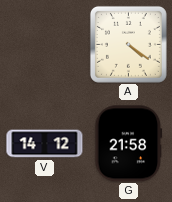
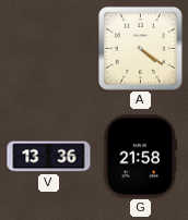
V: 14:12 -> 13:36
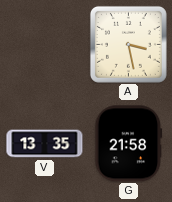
A: 4:21 -> 3:28
V: 13:36 -> 13:35
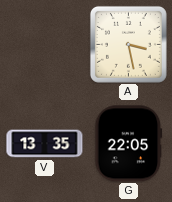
G: 21:58 -> 22:05
